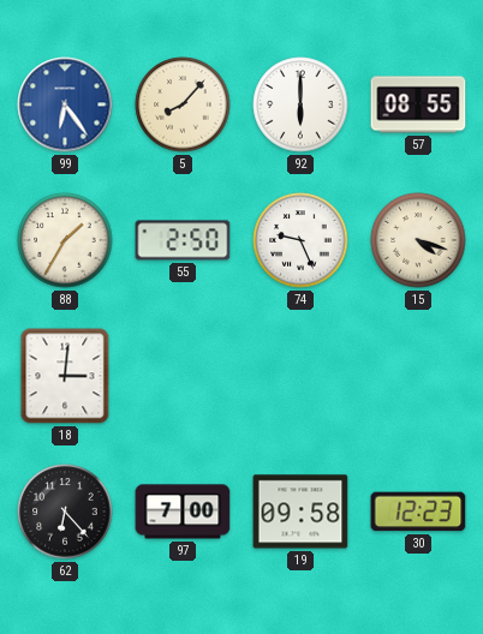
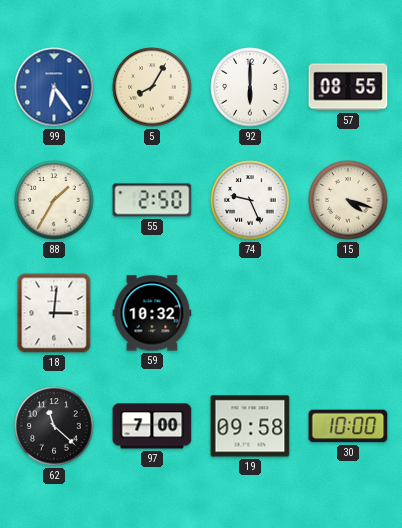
5: 8:07 -> 8:05
59: none -> 10:32
62: 6:23 -> 11:22
30: 12:23 -> 10:00
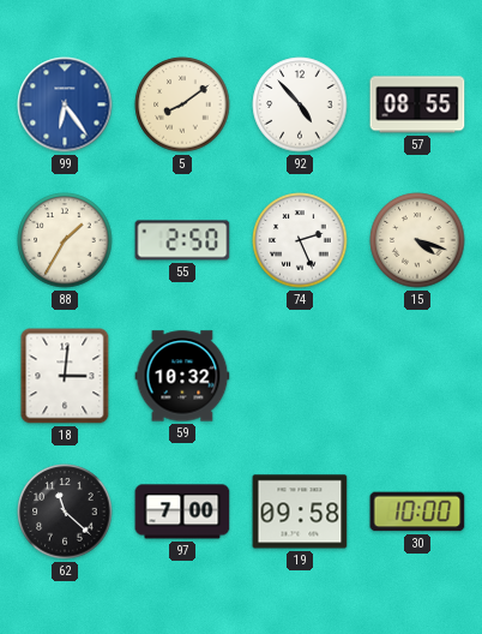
5: 8:05 -> 8:09
92: 6:00 -> 4:53
74: 9:26 -> 2:26
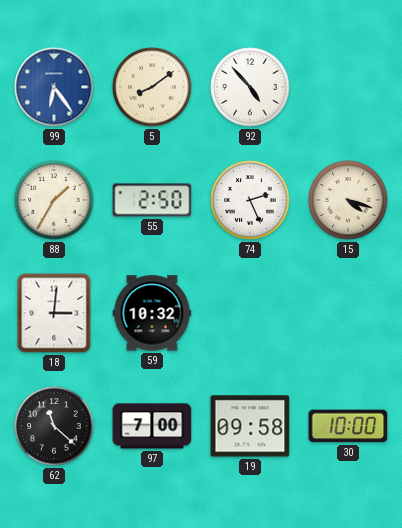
57: 08:55 -> none
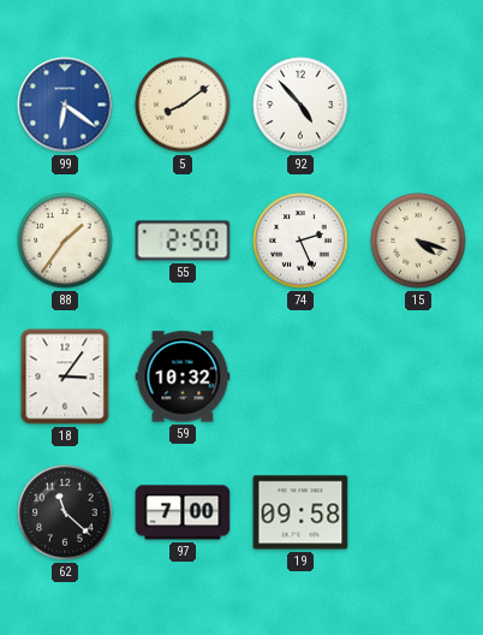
99: 6:24 -> 6:21
88: 1:35 -> 1:36
18: 3:01 -> 3:06
30: 10:00 -> none
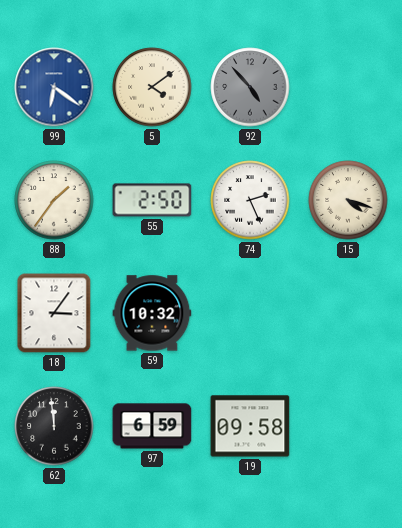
5: 8:09 -> 4:09
92 dial: white -> grey
62: 11:22 -> 11:59
97: 7:00 -> 6:59
